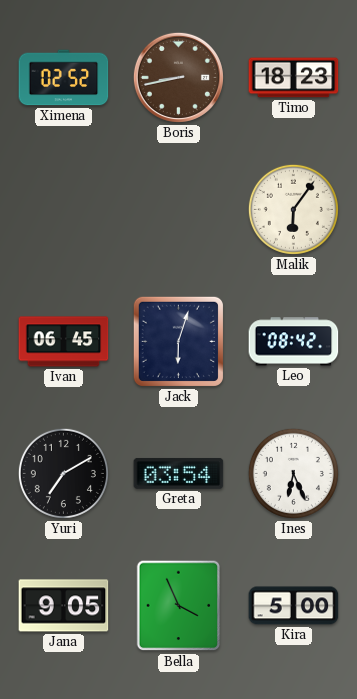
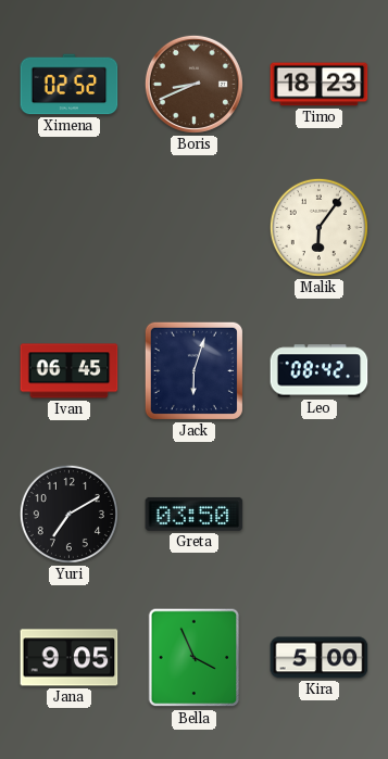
Boris: 8:43 -> 8:41
Greta: 03:54 -> 03:50
Ines: 6:26 -> none
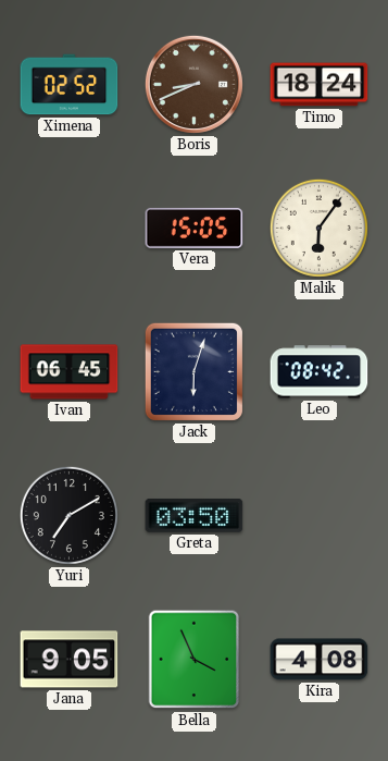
Timo: 18:23 -> 18:24
Vera: none -> 15:05
Kira: 5:00 -> 4:08
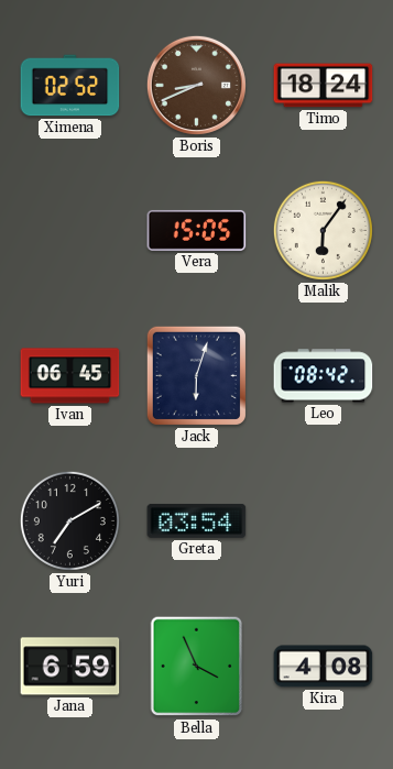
Greta: 03:50 -> 03:54
Jana: 9:05 -> 6:59
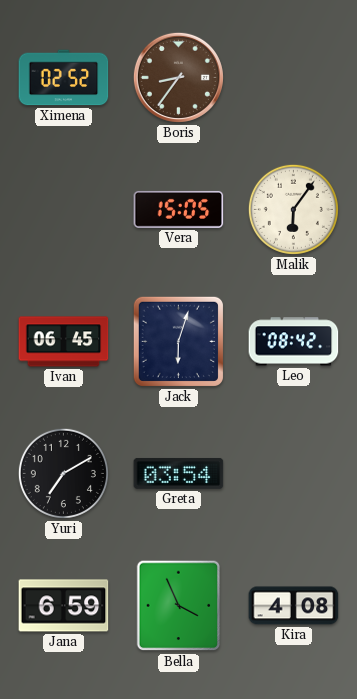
Boris: 8:41 -> 8:36
Timo: 18:24 -> none
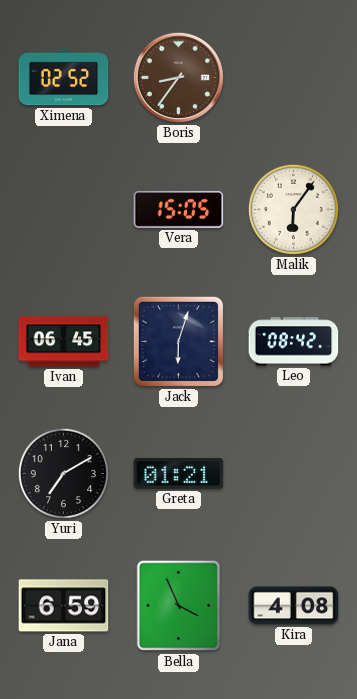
Greta: 03:54 -> 01:21
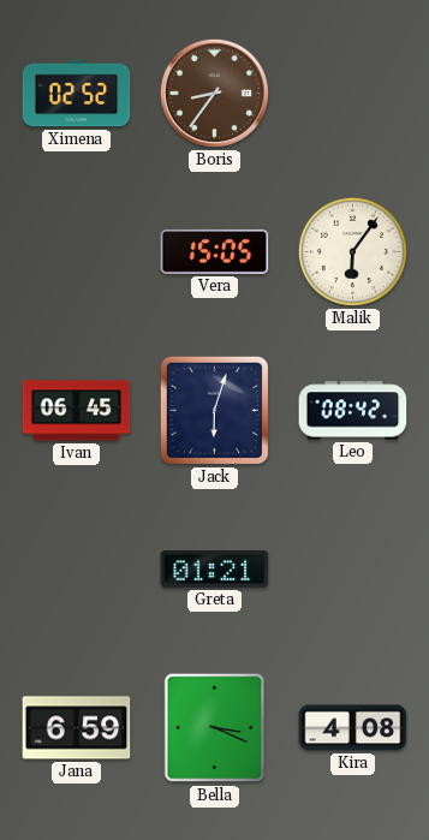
Yuri: 7:10 -> none
Bella: 3:56 -> 3:19
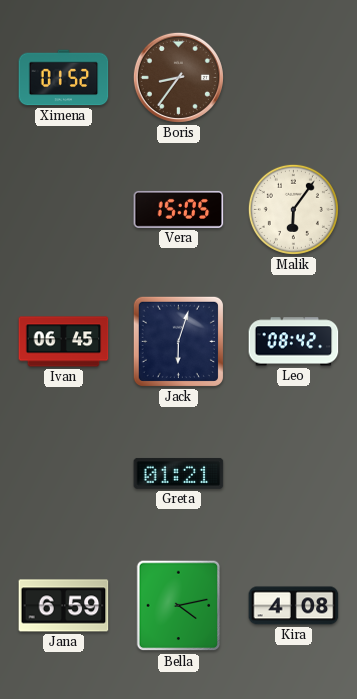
Ximena: 02:52 -> 01:52
Bella: 3:19 -> 4:13
